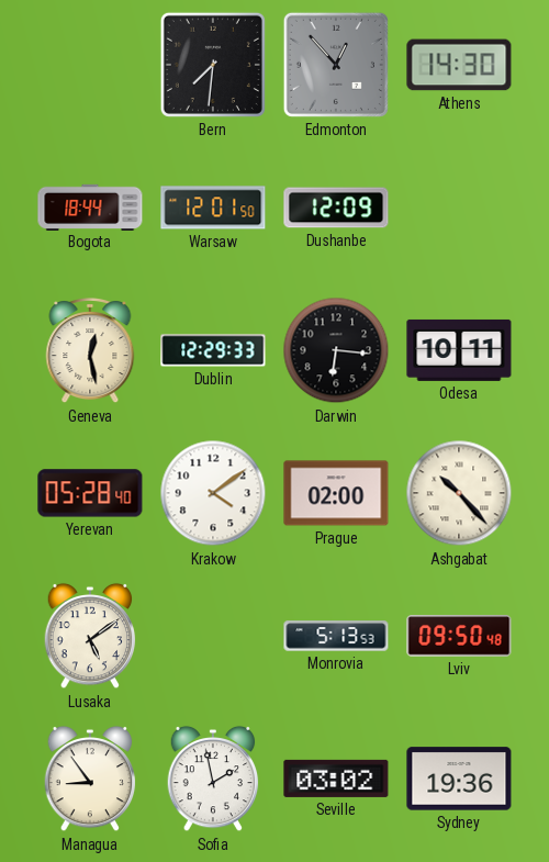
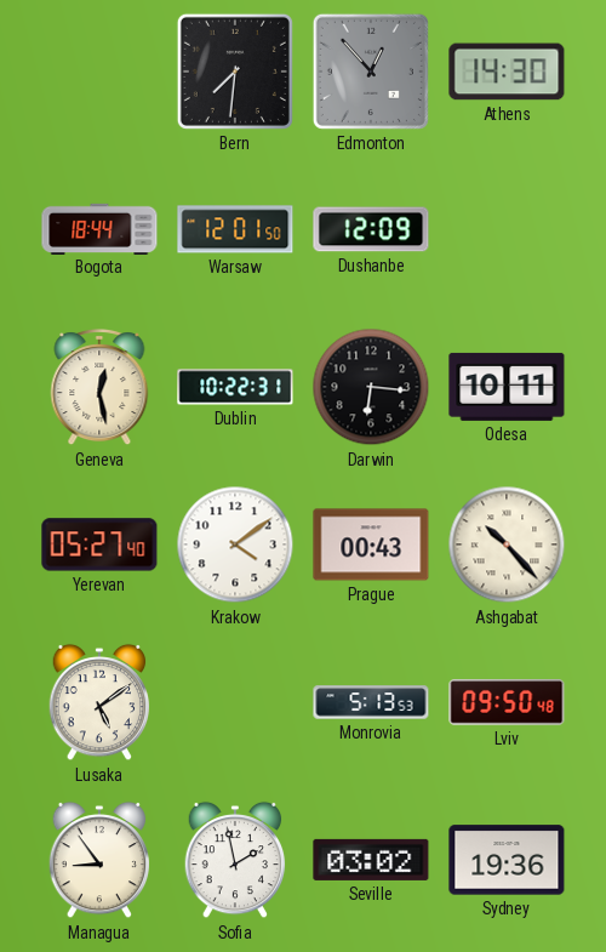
Dublin: 12:29 -> 10:22
Yerevan: 05:28 -> 05:27
Prague: 02:00 -> 00:43
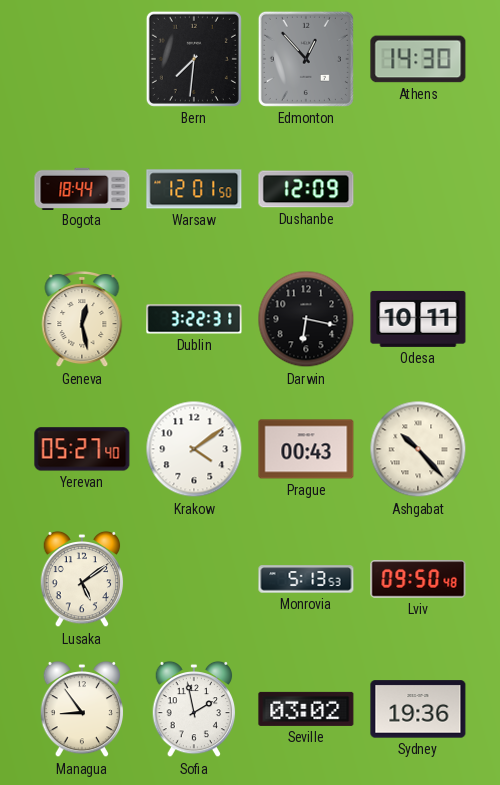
Dublin: 10:22 -> 3:22
Darwin: 6:16 -> 6:17
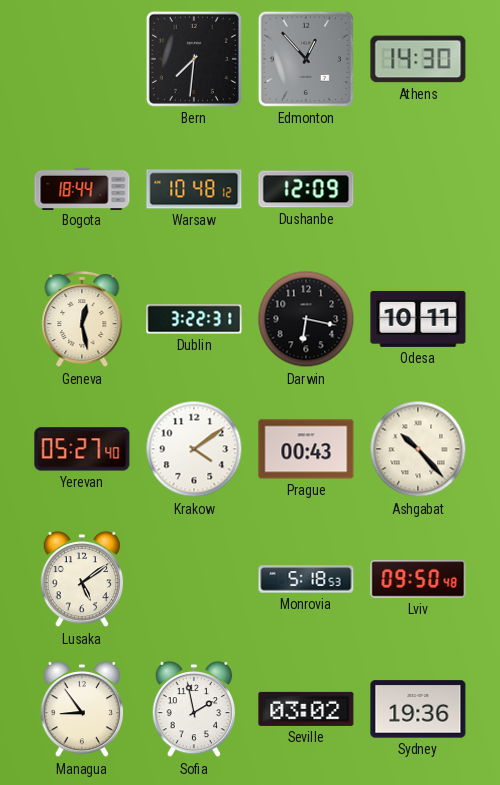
Warsaw: 12:01 -> 10:48
Monrovia: 5:13 -> 5:18
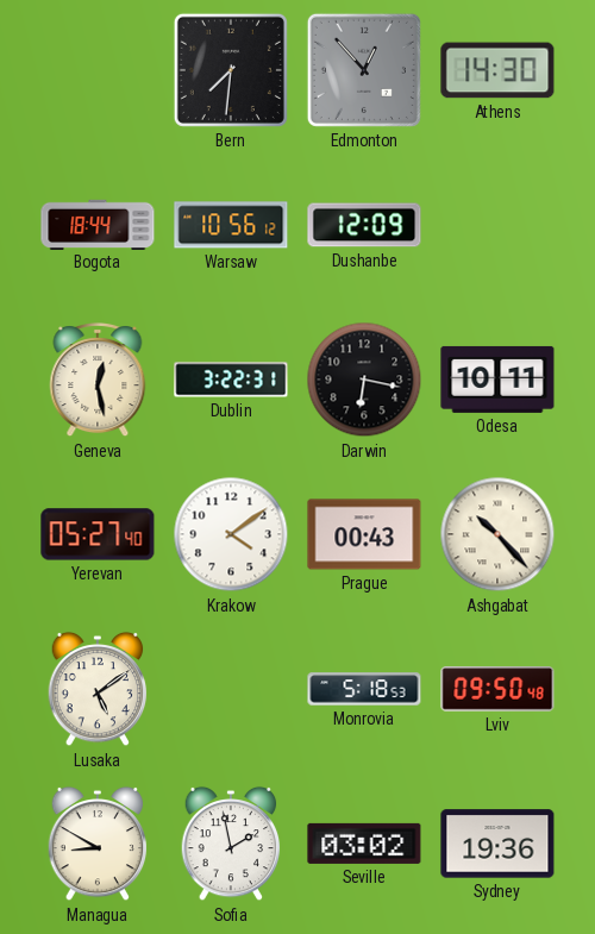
Warsaw: 10:48 -> 10:56
Managua: 8:54 -> 8:50
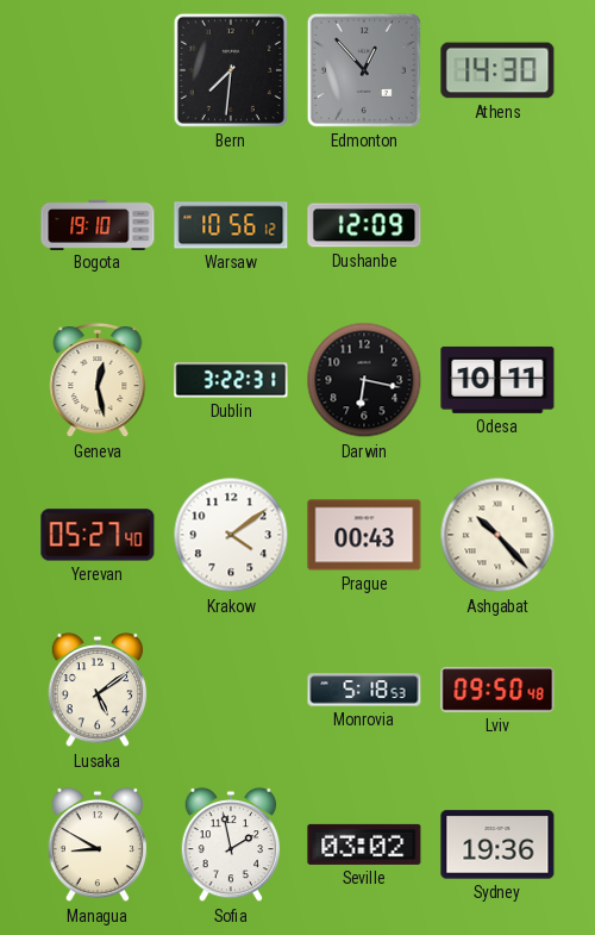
Bogota: 18:44 -> 19:10
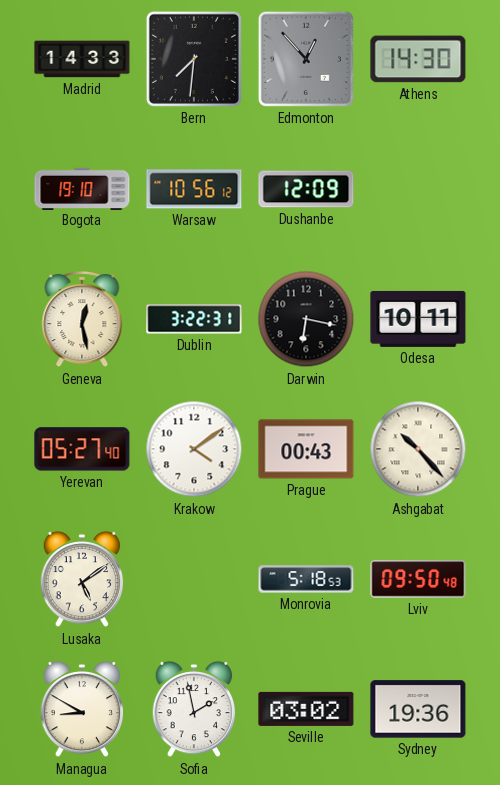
Madrid: none -> 14:33
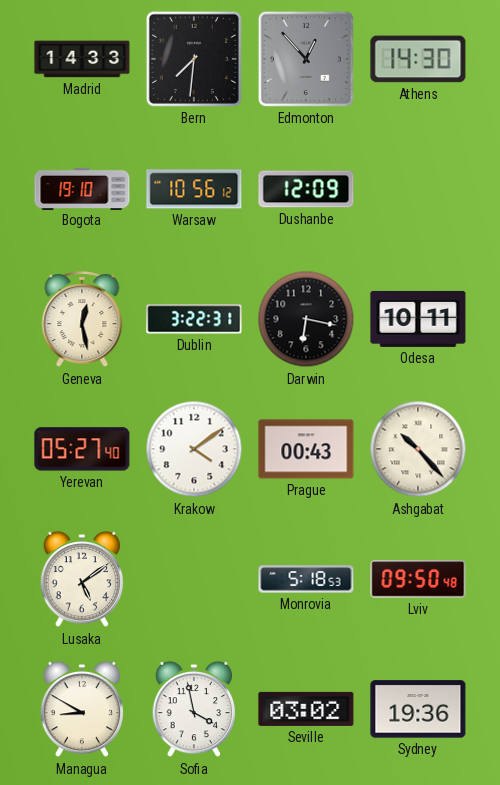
Sofia: 1:58 -> 3:58
